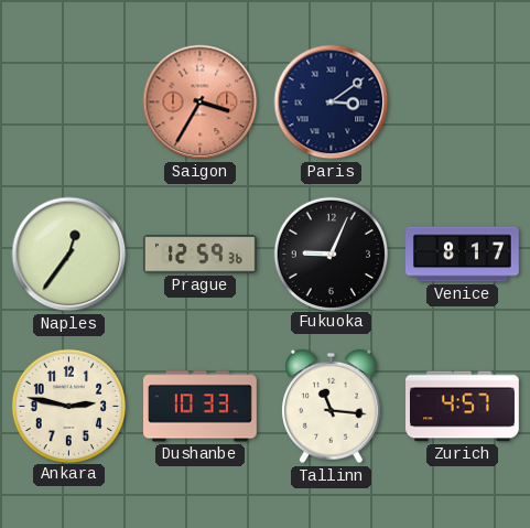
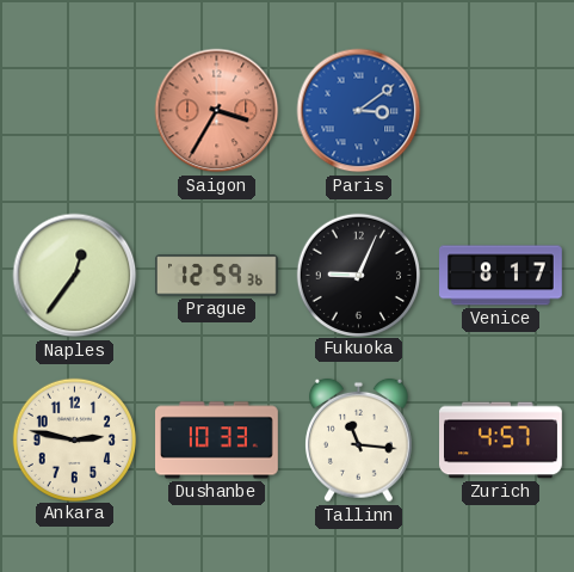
Paris dial: navy -> blue
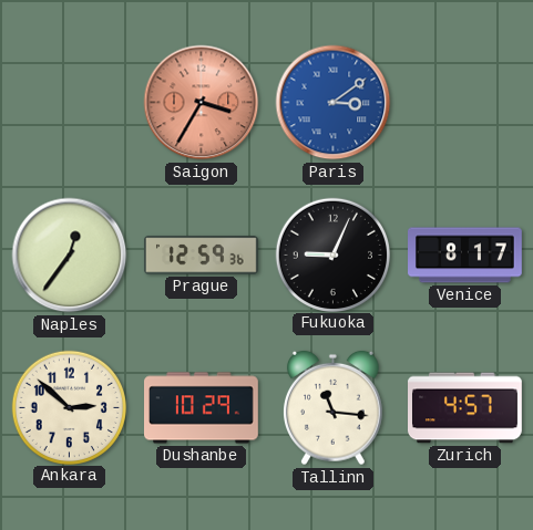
Ankara: 2:47 -> 2:52
Dushanbe: 10:33 -> 10:29
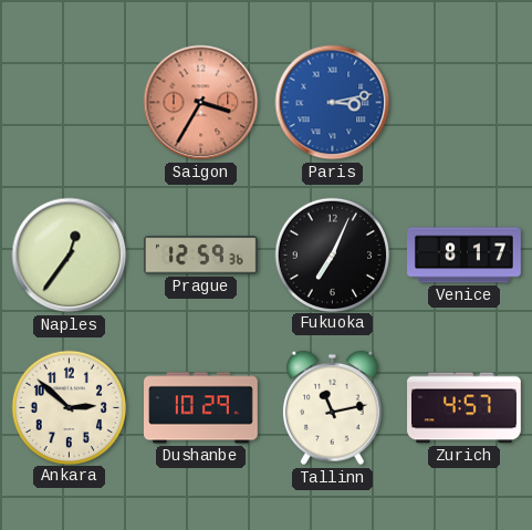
Paris: 3:09 -> 3:13
Fukuoka: 9:04 -> 7:04
Tallinn: 11:16 -> 11:13
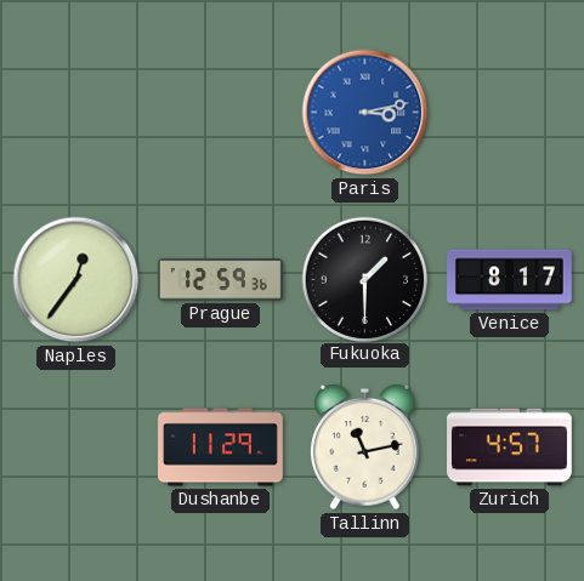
Saigon: 3:35 -> none
Fukuoka: 7:04 -> 1:30
Ankara: 2:52 -> none
Dushanbe: 10:29 -> 11:29
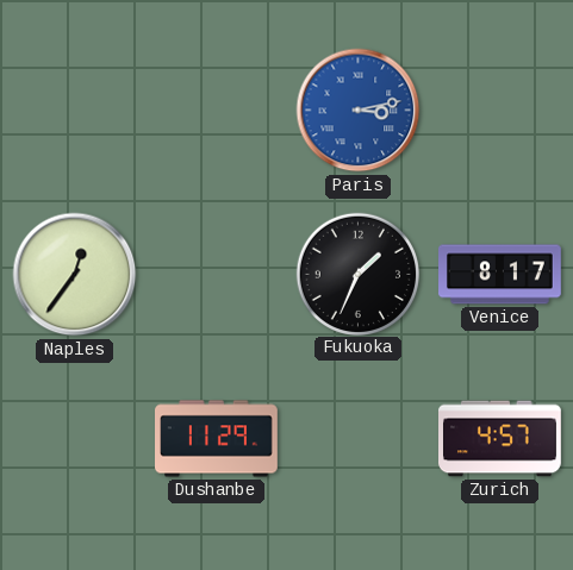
Prague: 12:59 -> none
Fukuoka: 1:30 -> 1:34
Tallinn: 11:13 -> none
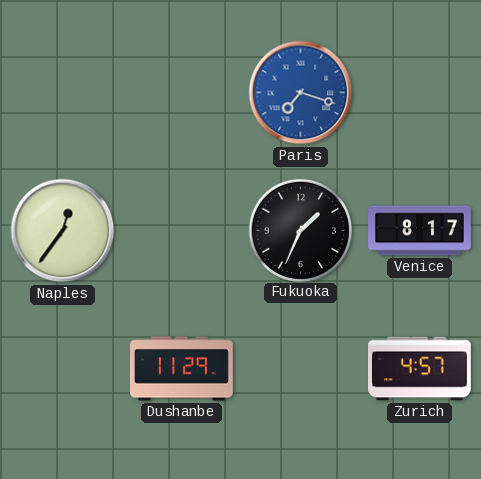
Paris: 3:13 -> 7:18
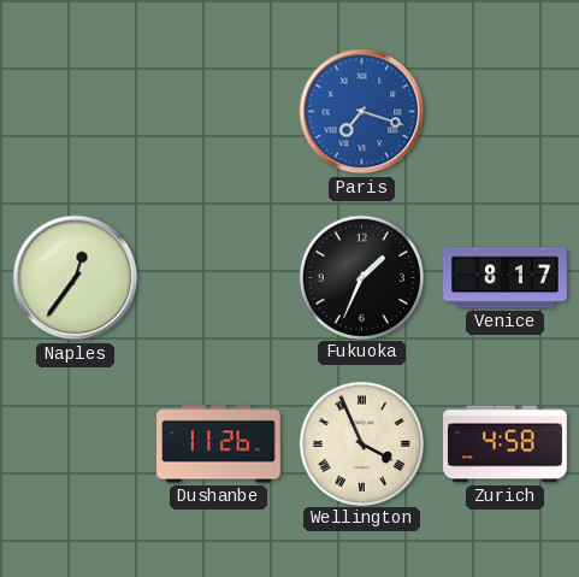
Dushanbe: 11:29 -> 11:26
Wellington: none -> 3:56
Zurich: 4:57 -> 4:58
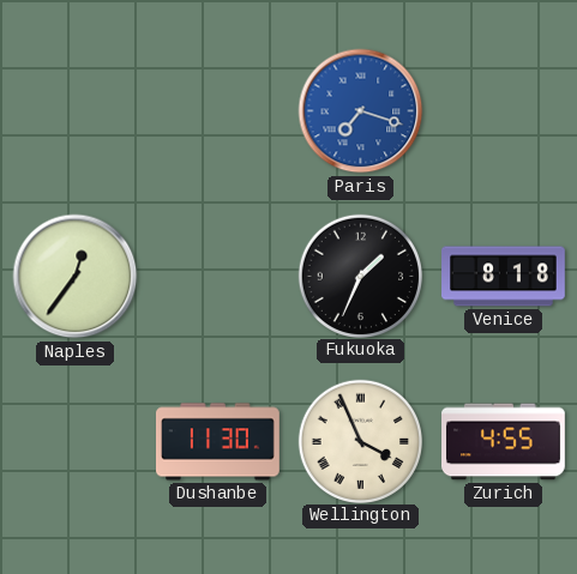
Venice: 8:17 -> 8:18
Dushanbe: 11:26 -> 11:30
Zurich: 4:58 -> 4:55
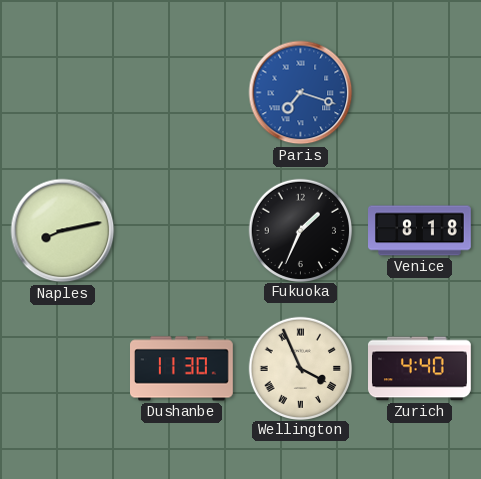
Naples: 12:36 -> 8:13
Zurich: 4:55 -> 4:40
